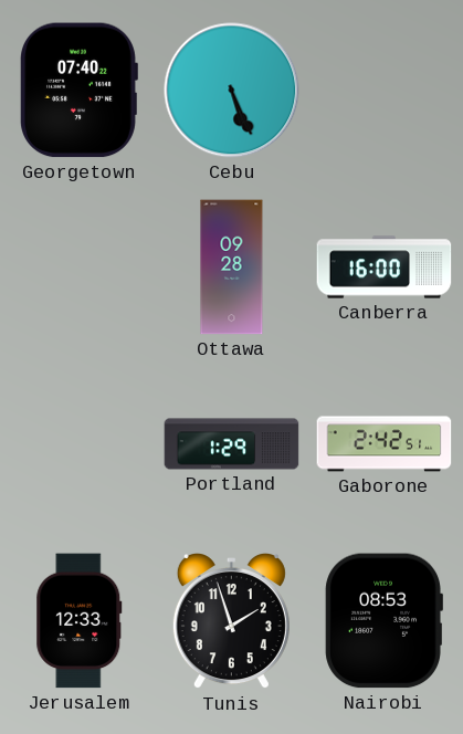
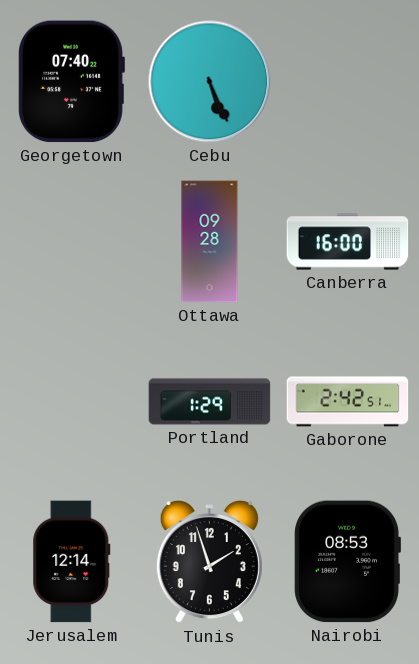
Jerusalem: 12:33 -> 12:14
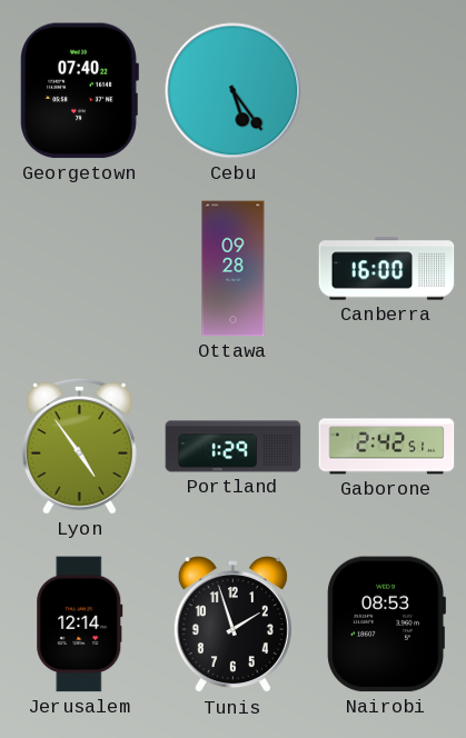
Cebu: 5:26 -> 5:24
Lyon: none -> 4:54
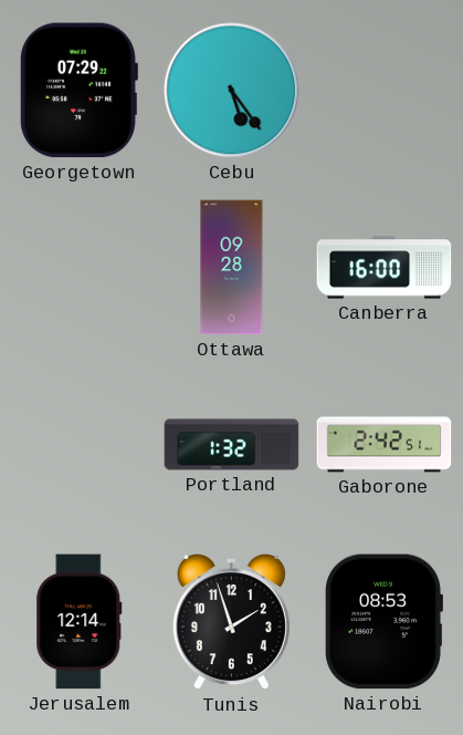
Georgetown: 07:40 -> 07:29
Lyon: 4:54 -> none
Portland: 1:29 -> 1:32
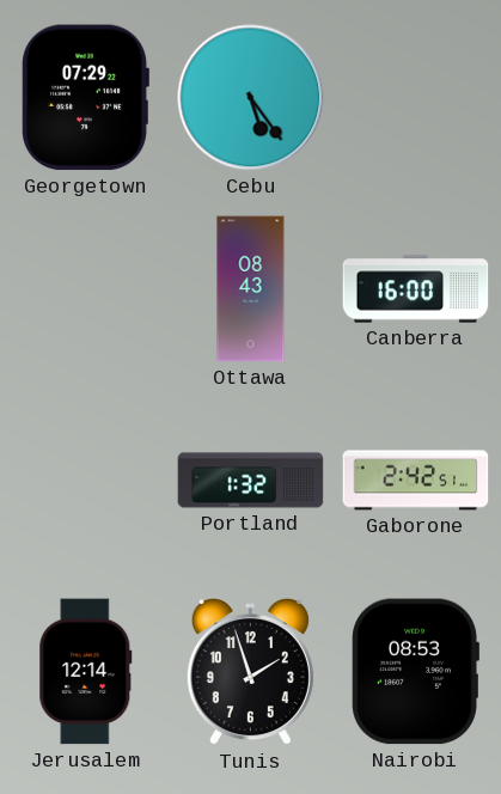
Ottawa: 09:28 -> 08:43
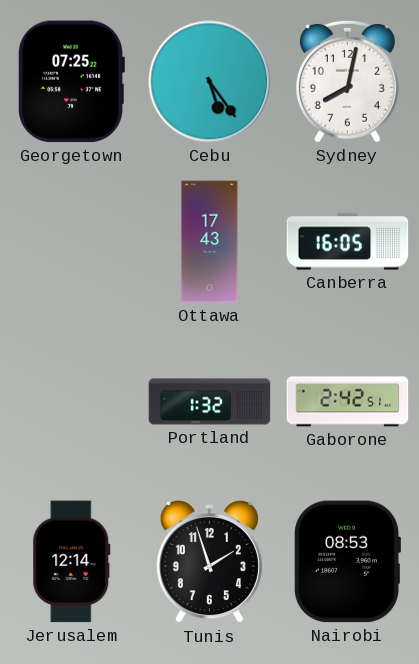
Georgetown: 07:29 -> 07:25
Sydney: none -> 8:02
Ottawa: 08:43 -> 17:43
Canberra: 16:00 -> 16:05
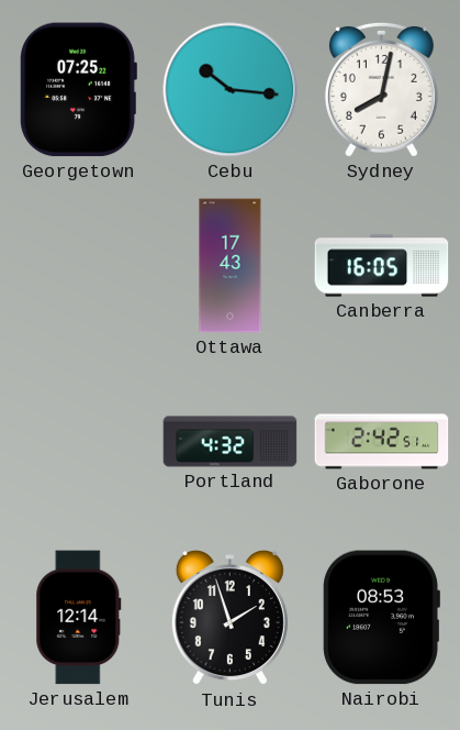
Cebu: 5:24 -> 10:16
Portland: 1:32 -> 4:32
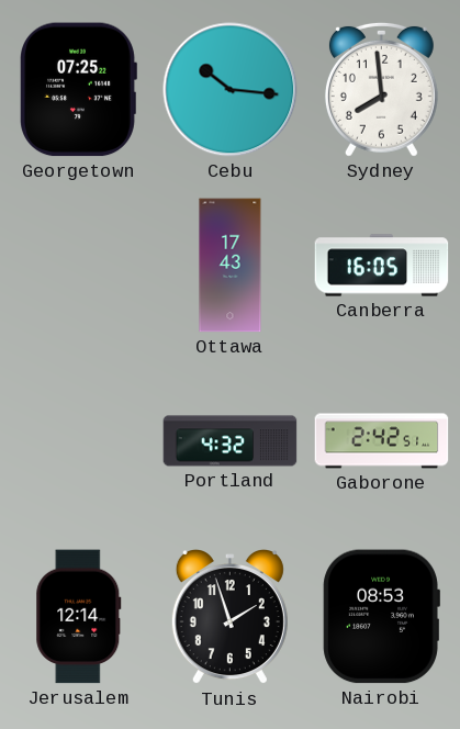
Sydney: 8:02 -> 7:59
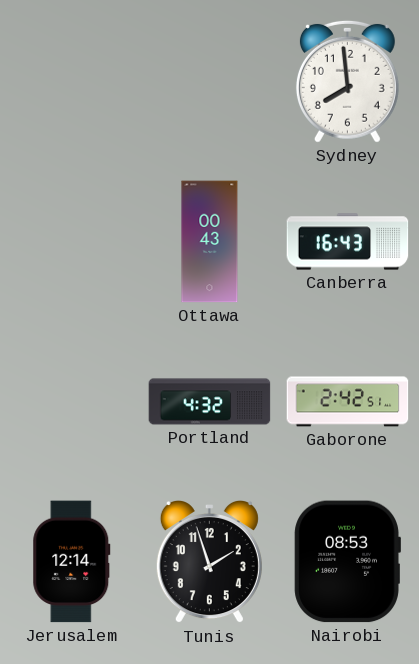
Georgetown: 07:25 -> none
Cebu: 10:16 -> none
Ottawa: 17:43 -> 00:43
Canberra: 16:05 -> 16:43
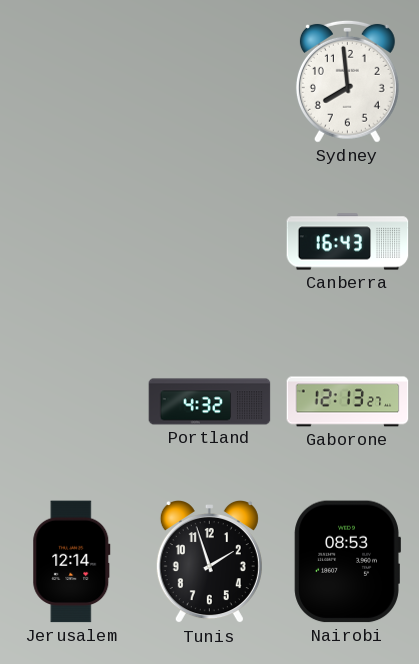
Ottawa: 00:43 -> none
Gaborone: 2:42 -> 12:13
